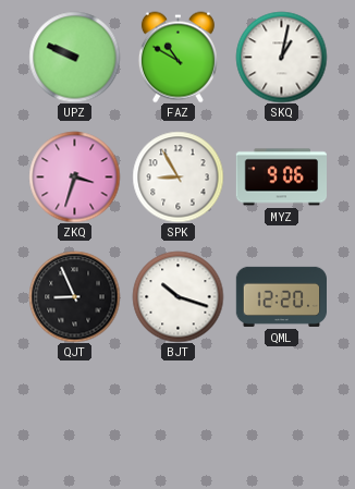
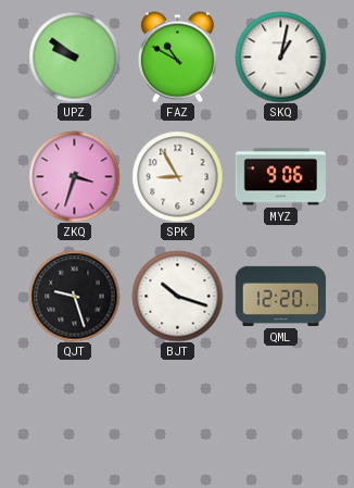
UPZ: 9:49 -> 9:51
QJT: 8:56 -> 9:27
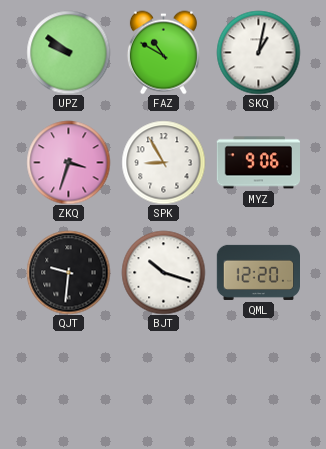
QJT: 9:27 -> 9:31
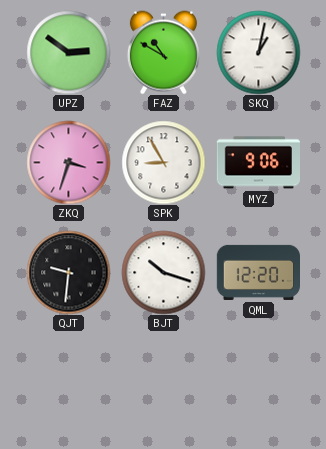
UPZ: 9:51 -> 2:51
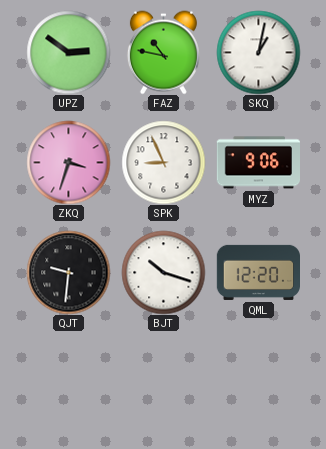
FAZ: 10:50 -> 10:47
SPK: 8:55 -> 8:56
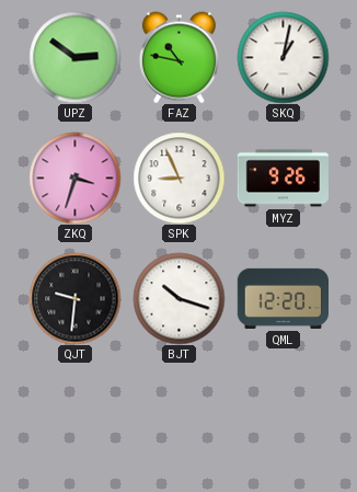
MYZ: 9:06 -> 9:26
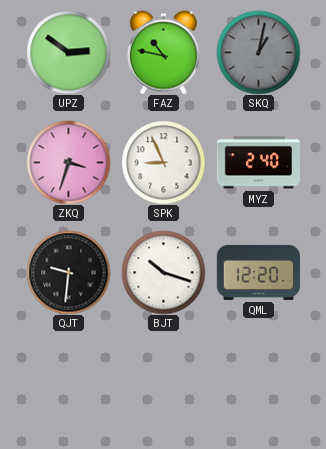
SKQ dial: white -> grey
MYZ: 9:26 -> 2:40
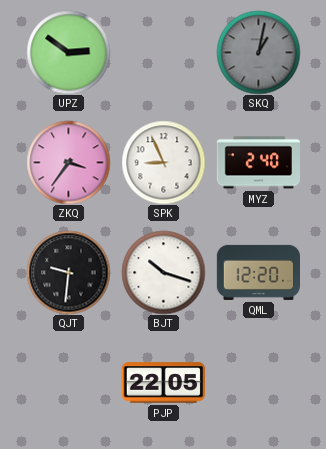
FAZ: 10:47 -> none
ZKQ: 3:33 -> 3:36
PJP: none -> 22:05
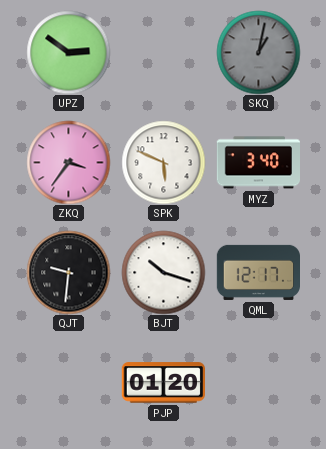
SPK: 8:56 -> 5:49
MYZ: 2:40 -> 3:40
QML: 12:20 -> 12:17
PJP: 22:05 -> 01:20
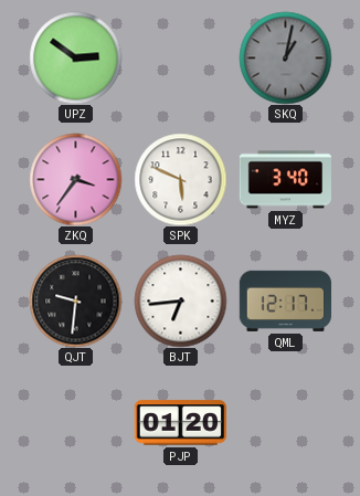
BJT: 10:18 -> 6:44
